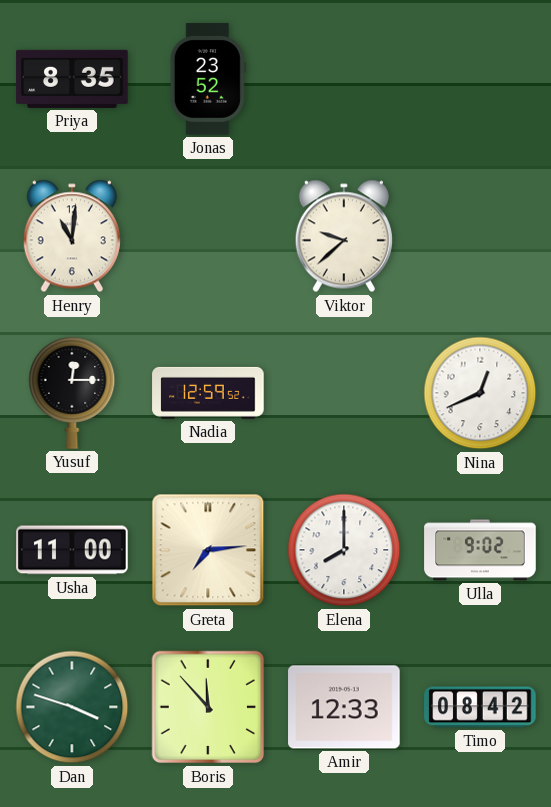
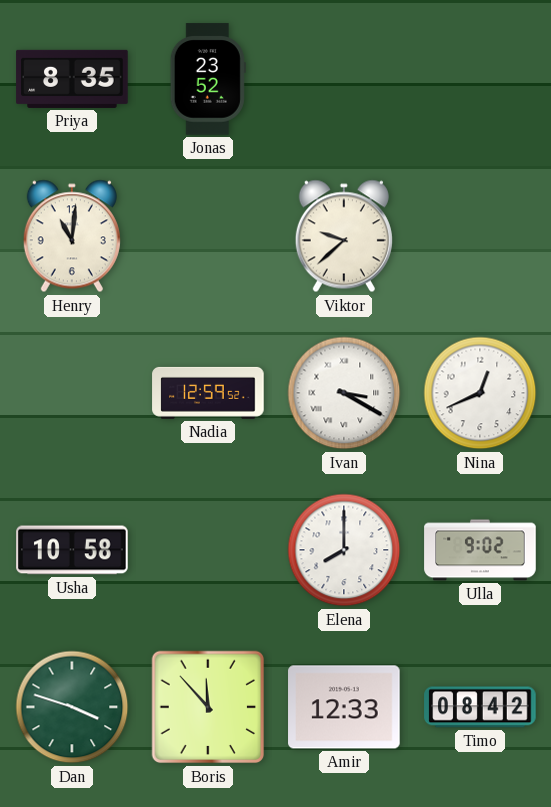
Yusuf: 12:15 -> none
Ivan: none -> 3:20
Usha: 11:00 -> 10:58
Greta: 7:14 -> none
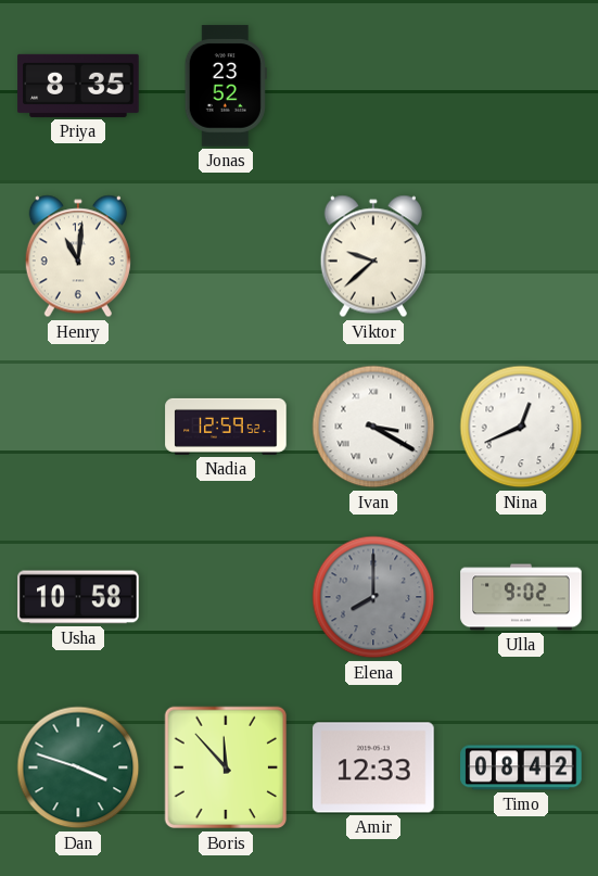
Elena dial: white -> grey
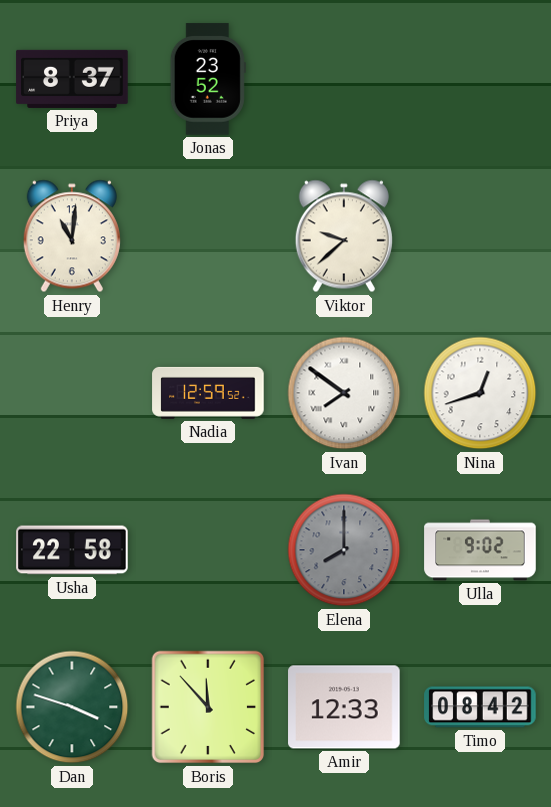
Priya: 8:35 -> 8:37
Ivan: 3:20 -> 7:51
Nina: 12:41 -> 12:42
Usha: 10:58 -> 22:58
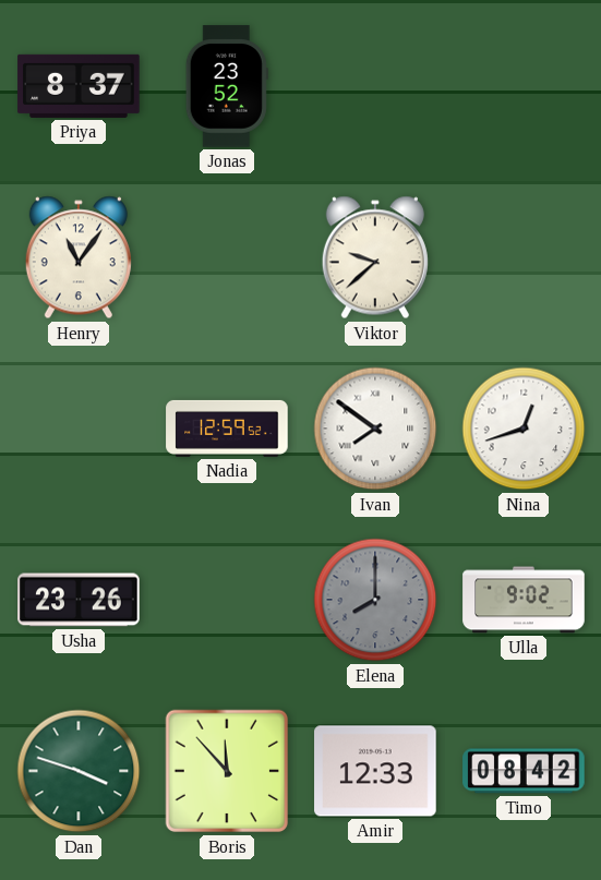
Henry: 11:01 -> 11:06
Usha: 22:58 -> 23:26
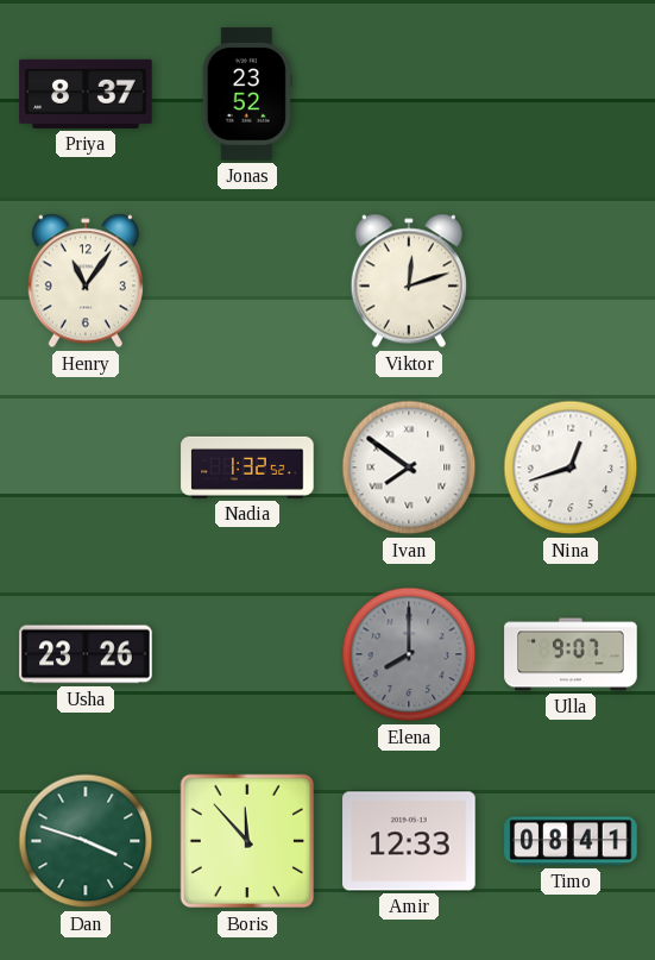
Viktor: 9:38 -> 12:12
Nadia: 12:59 -> 1:32
Ulla: 9:02 -> 9:07
Timo: 08:42 -> 08:41
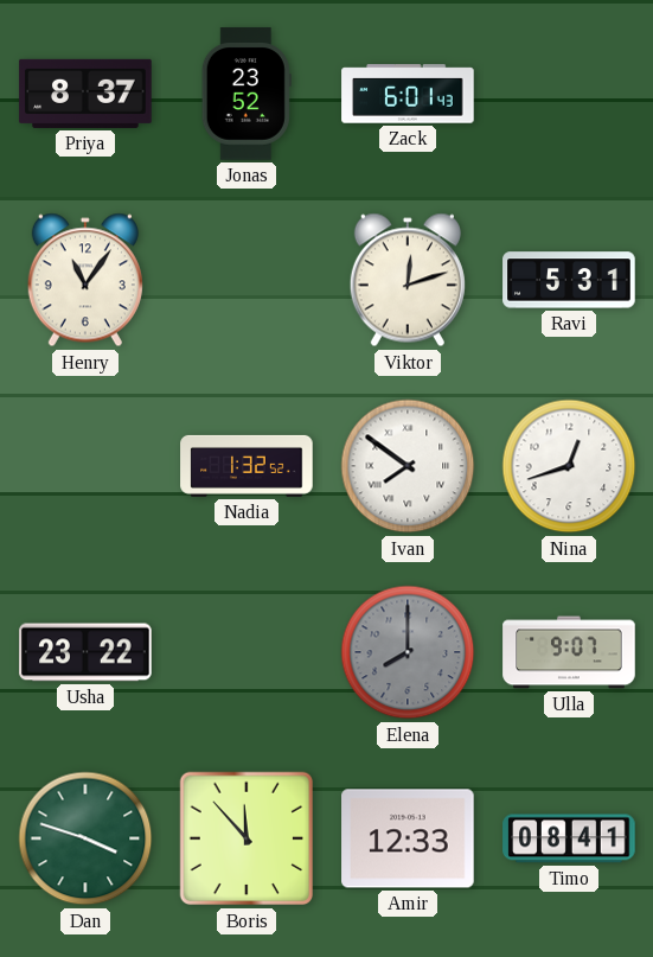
Zack: none -> 6:01
Ravi: none -> 5:31
Usha: 23:26 -> 23:22
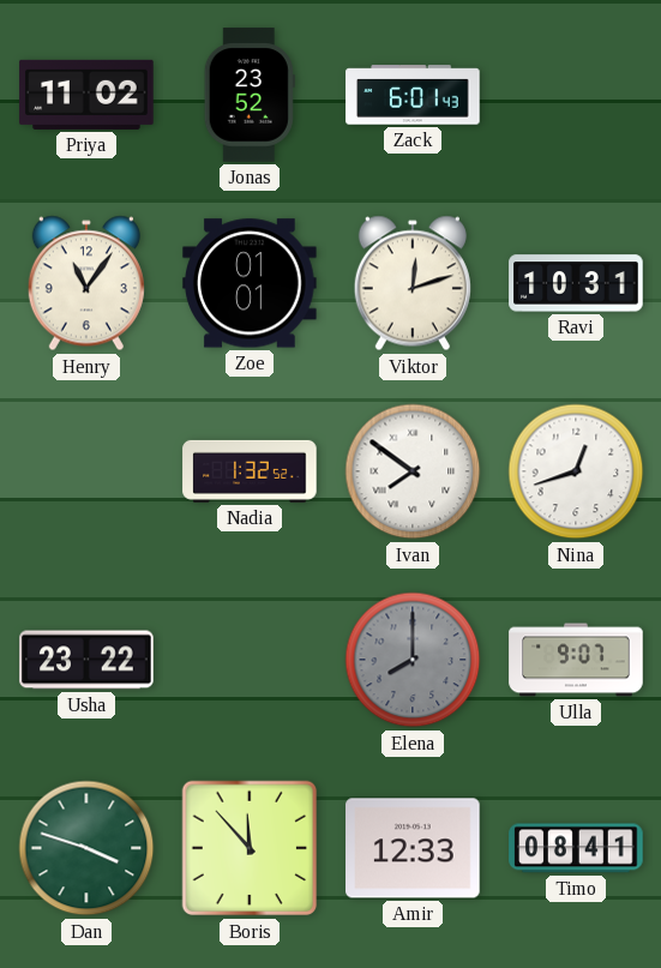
Priya: 8:37 -> 11:02
Zoe: none -> 01:01
Ravi: 5:31 -> 10:31
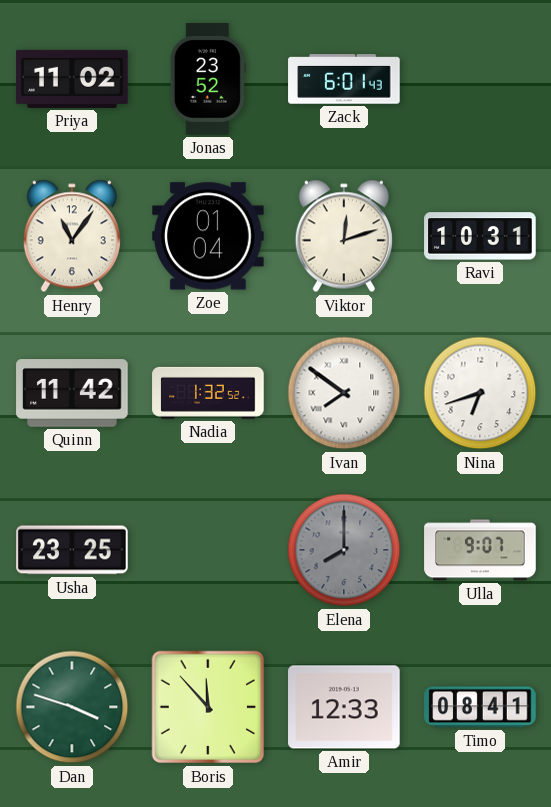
Zoe: 01:01 -> 01:04
Quinn: none -> 11:42
Nina: 12:42 -> 6:42
Usha: 23:22 -> 23:25
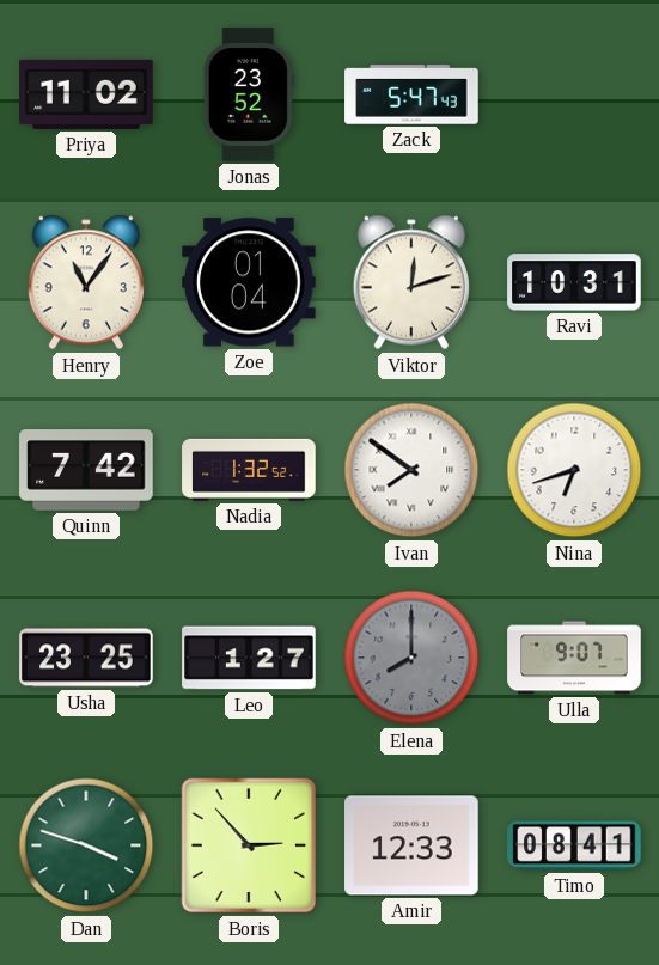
Zack: 6:01 -> 5:47
Quinn: 11:42 -> 7:42
Leo: none -> 1:27
Boris: 11:53 -> 2:53
